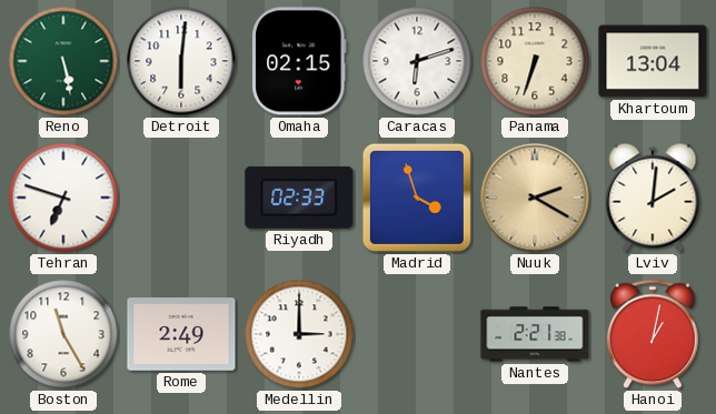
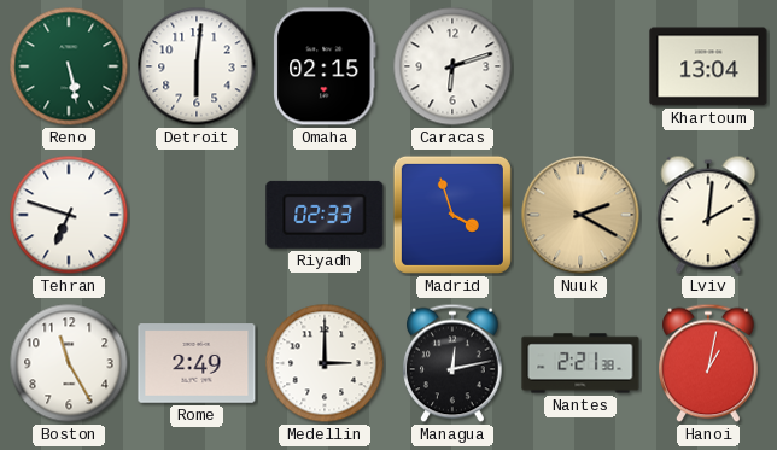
Panama: 6:33 -> none
Managua: none -> 12:13
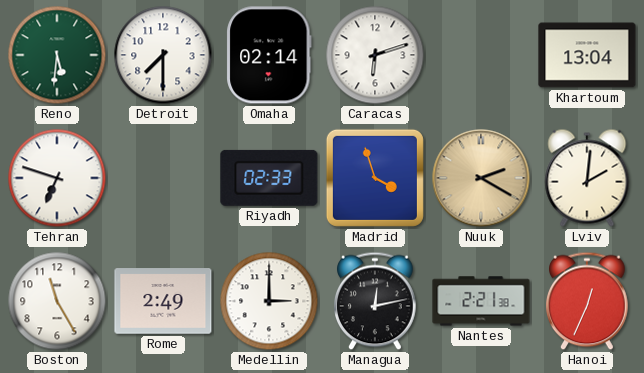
Reno: 5:28 -> 5:31
Detroit: 6:01 -> 7:30
Omaha: 02:15 -> 02:14
Hanoi: 1:02 -> 12:34
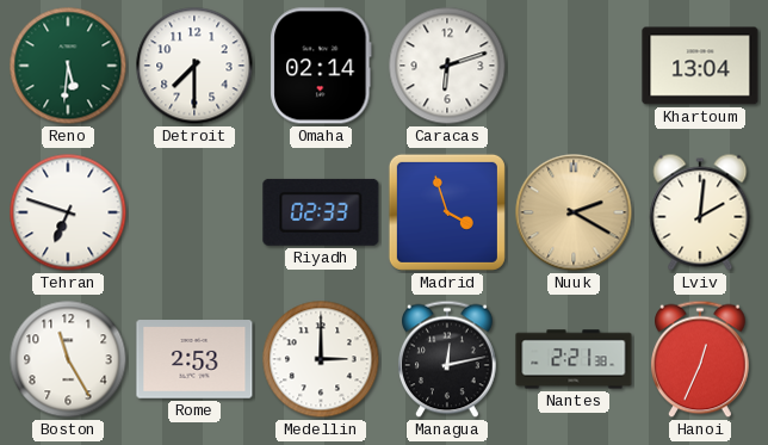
Rome: 2:49 -> 2:53
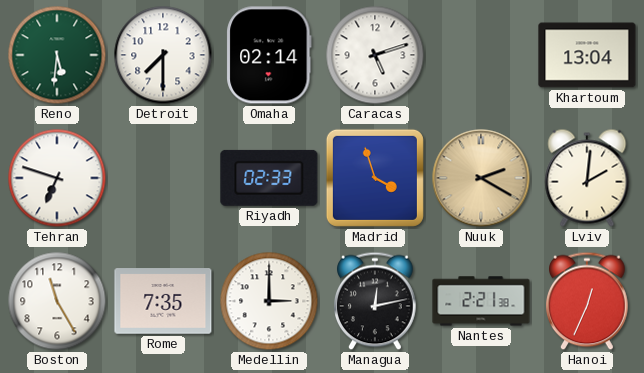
Caracas: 6:12 -> 5:12
Rome: 2:53 -> 7:35
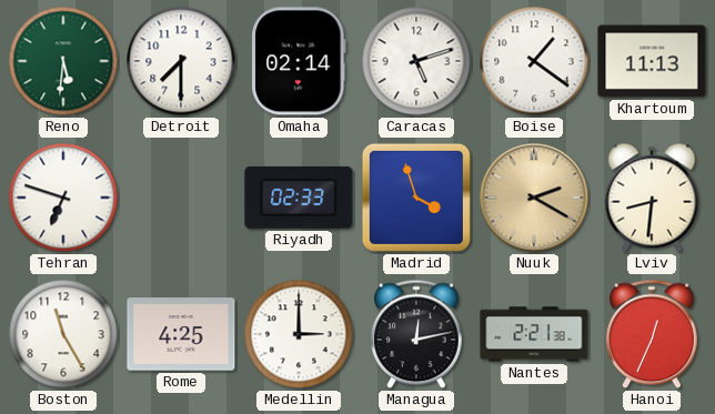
Boise: none -> 1:21
Khartoum: 13:04 -> 11:13
Lviv: 2:01 -> 8:31
Rome: 7:35 -> 4:25
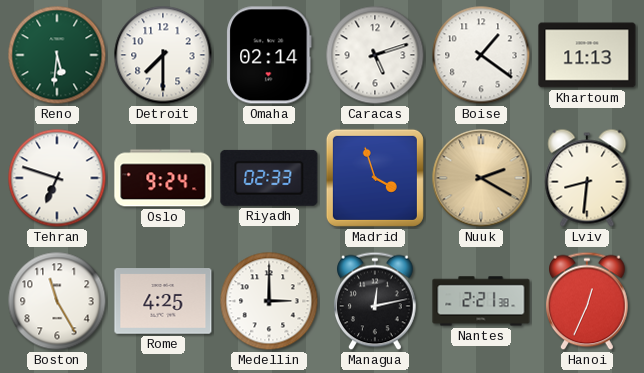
Oslo: none -> 9:24
